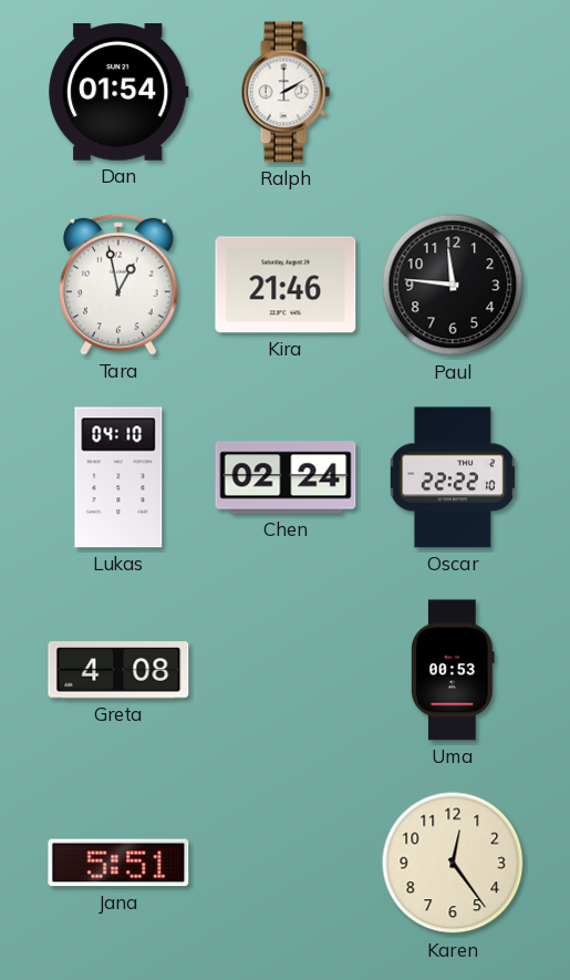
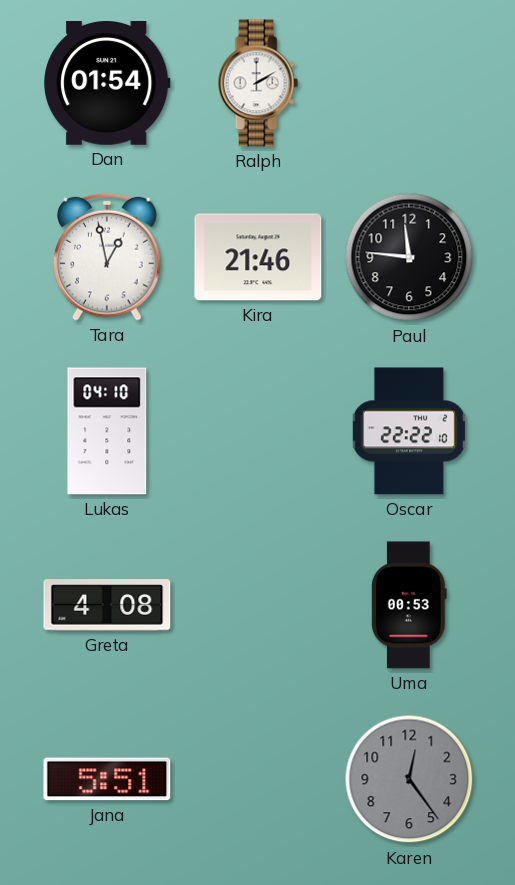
Chen: 02:24 -> none
Karen dial: cream -> grey
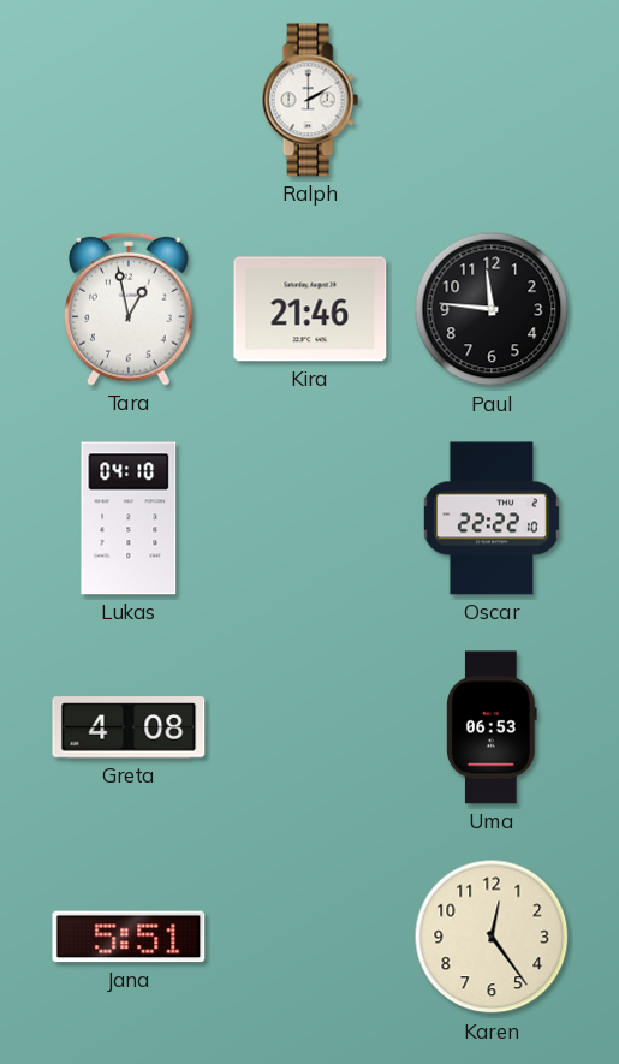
Dan: 01:54 -> none
Uma: 00:53 -> 06:53
Karen dial: grey -> cream
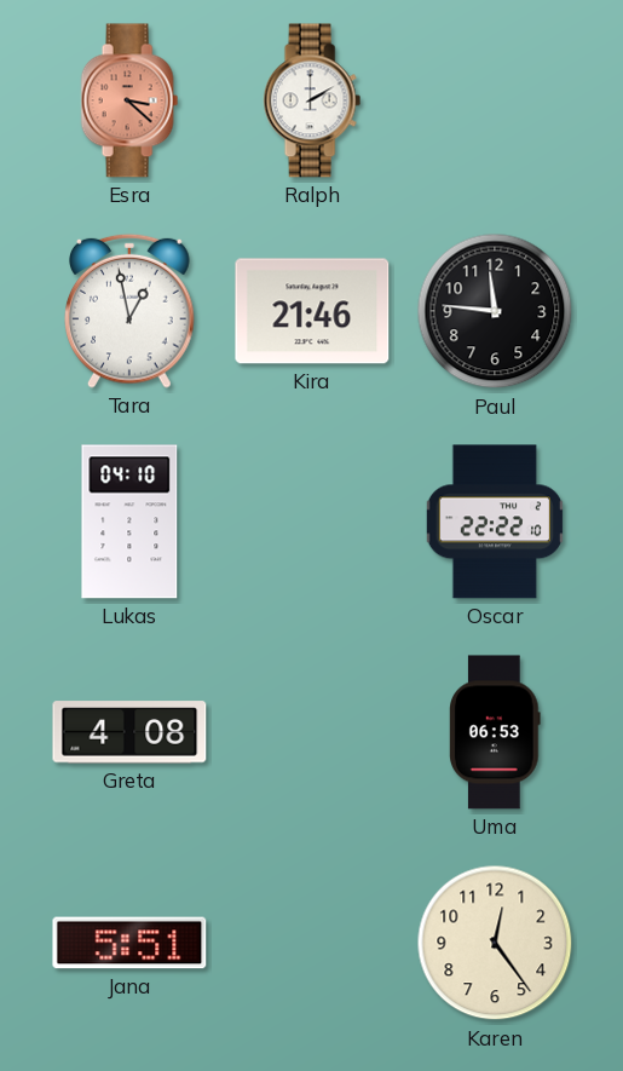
Esra: none -> 3:22
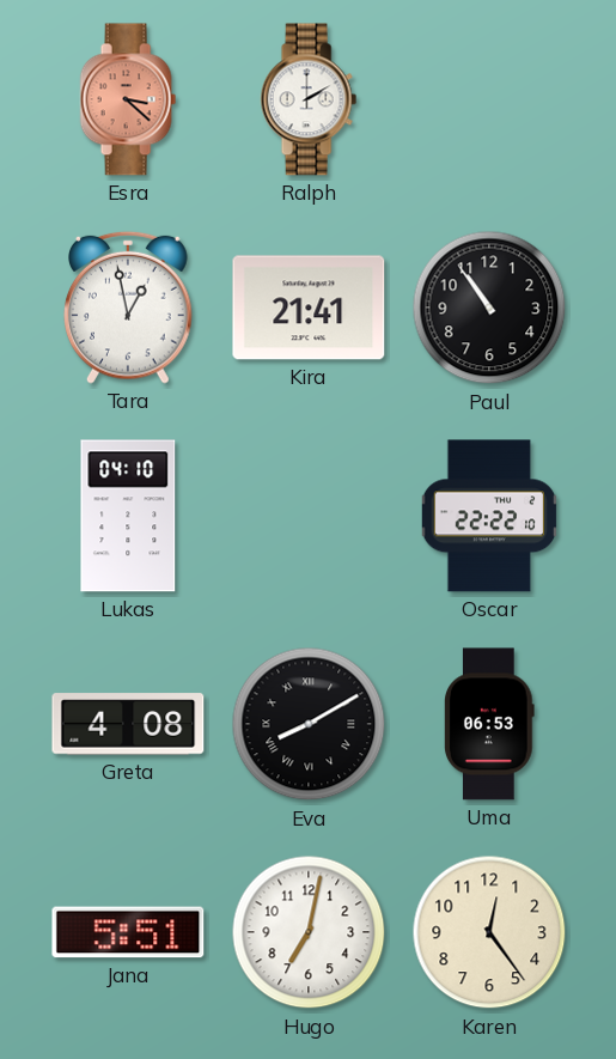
Kira: 21:46 -> 21:41
Paul: 11:46 -> 10:54
Eva: none -> 8:10
Hugo: none -> 7:02
